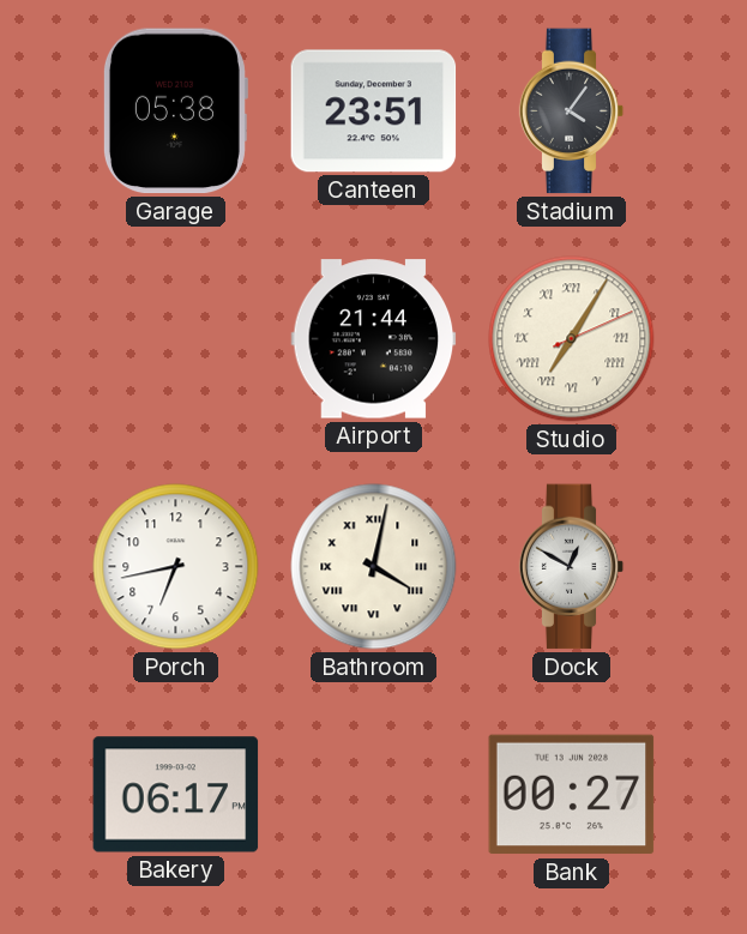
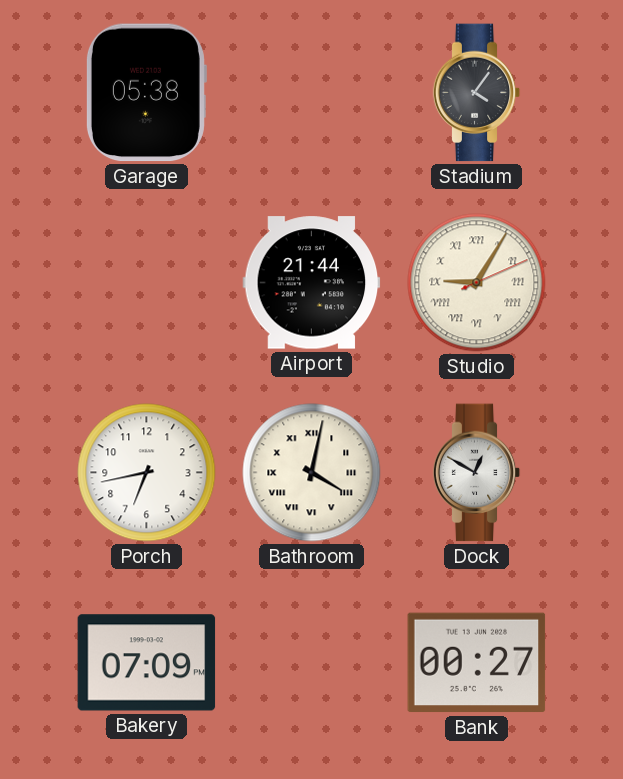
Canteen: 23:51 -> none
Studio: 7:05 -> 9:05
Bakery: 06:17 -> 07:09
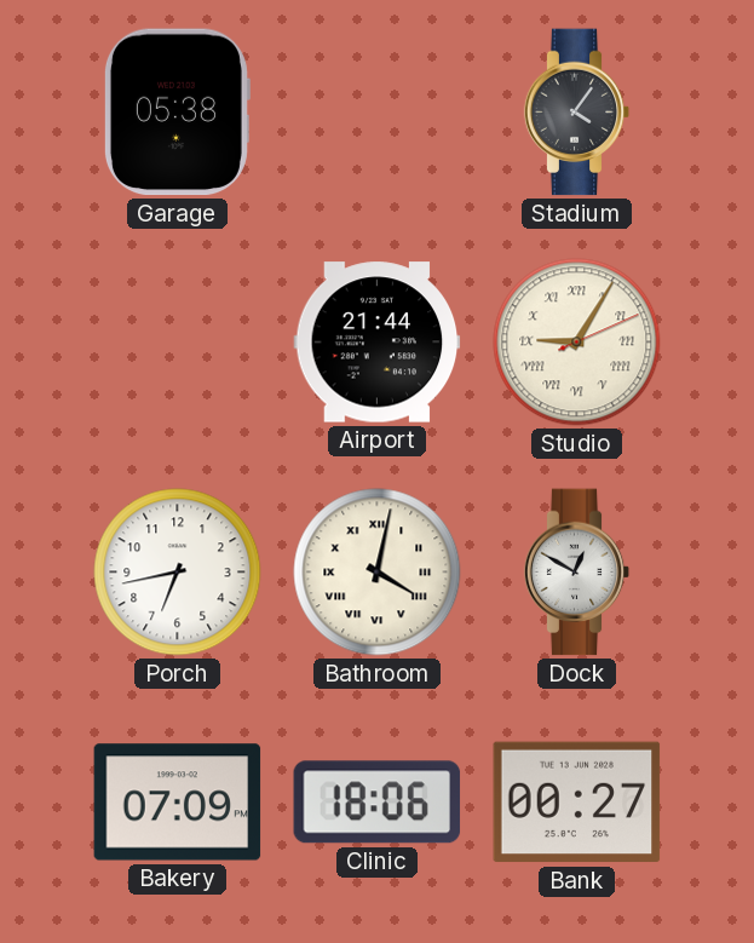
Clinic: none -> 18:06
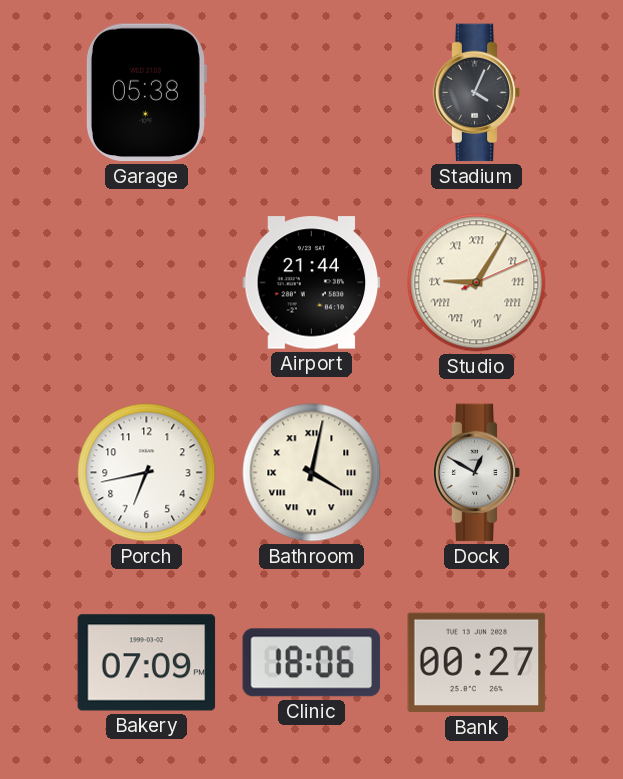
Stadium: 4:06 -> 4:04
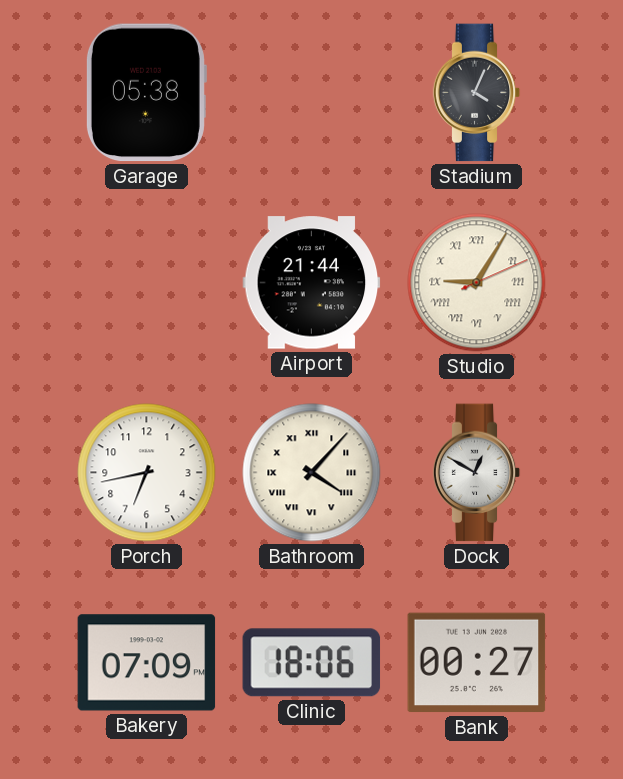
Bathroom: 4:02 -> 4:07
